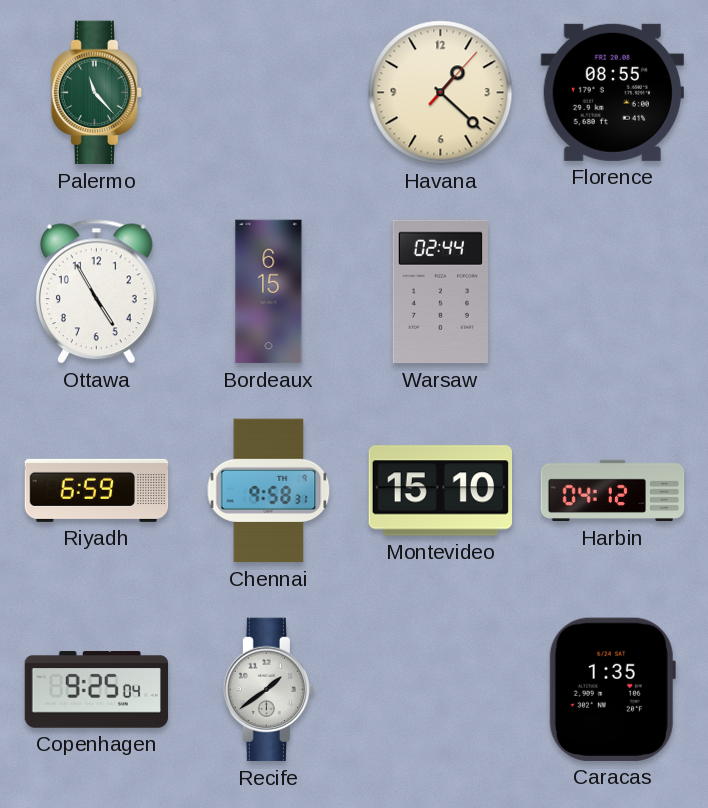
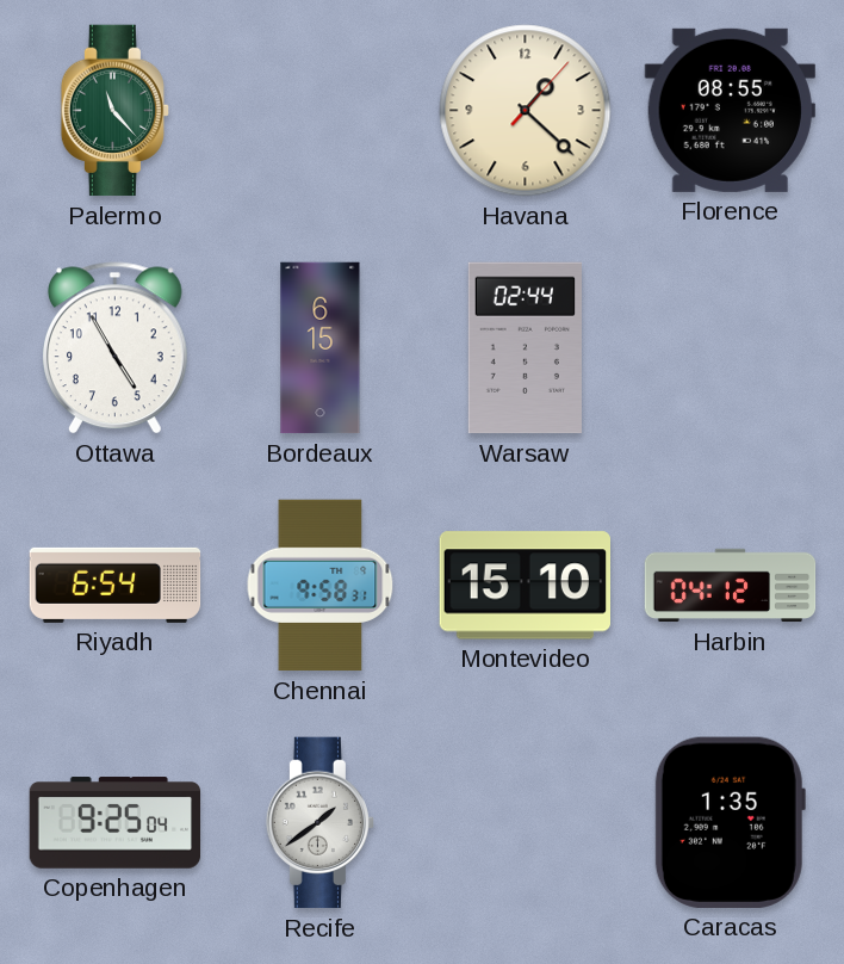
Riyadh: 6:59 -> 6:54
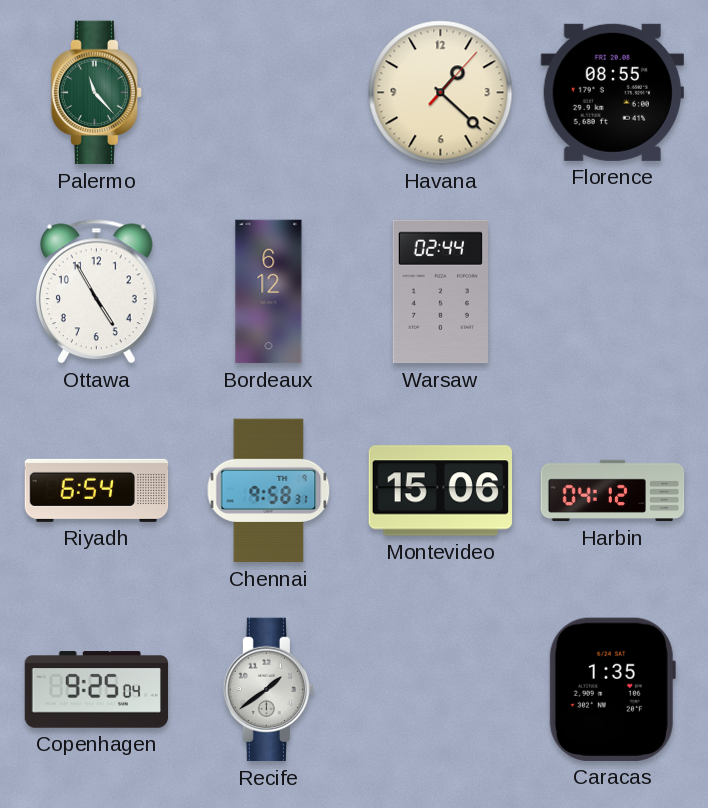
Bordeaux: 6:15 -> 6:12
Montevideo: 15:10 -> 15:06
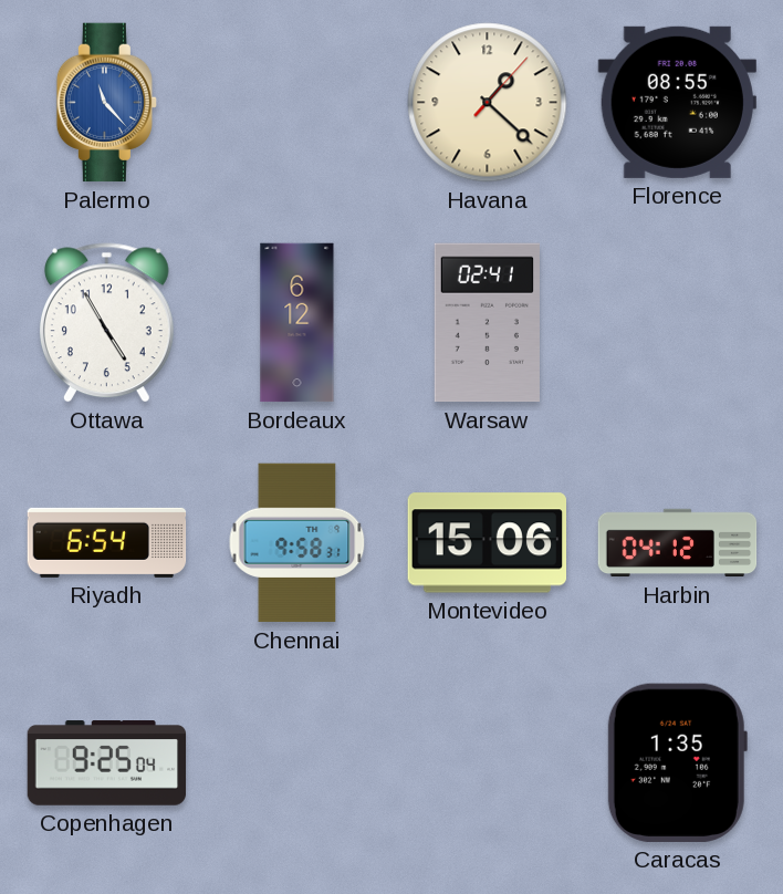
Palermo dial: green -> blue
Warsaw: 02:44 -> 02:41
Recife: 1:39 -> none
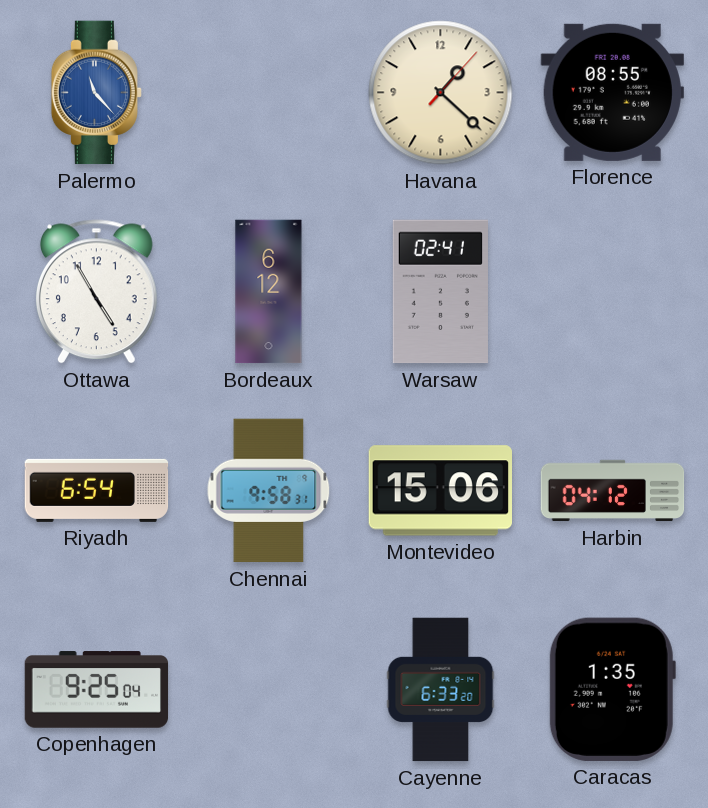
Cayenne: none -> 6:33
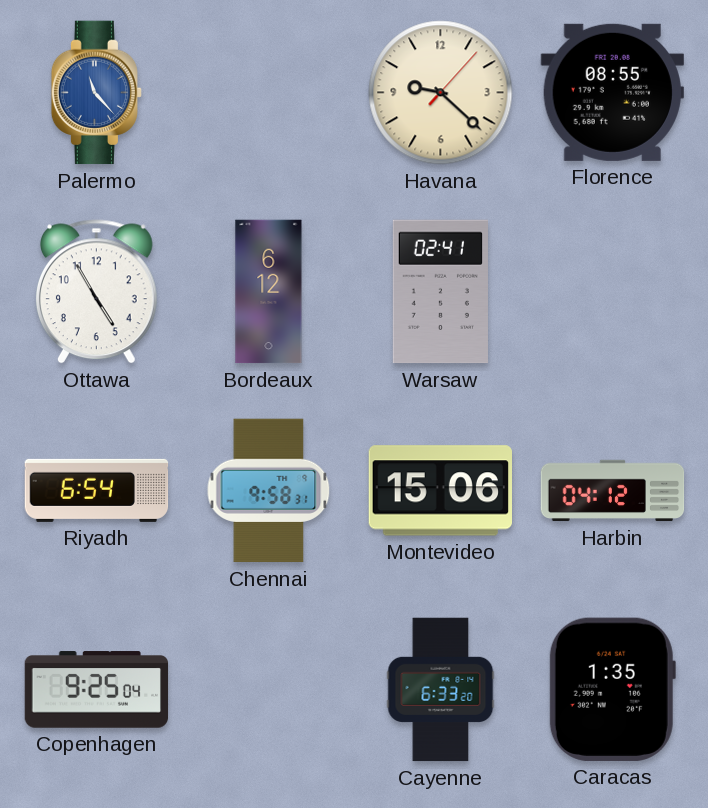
Havana: 1:22 -> 9:22
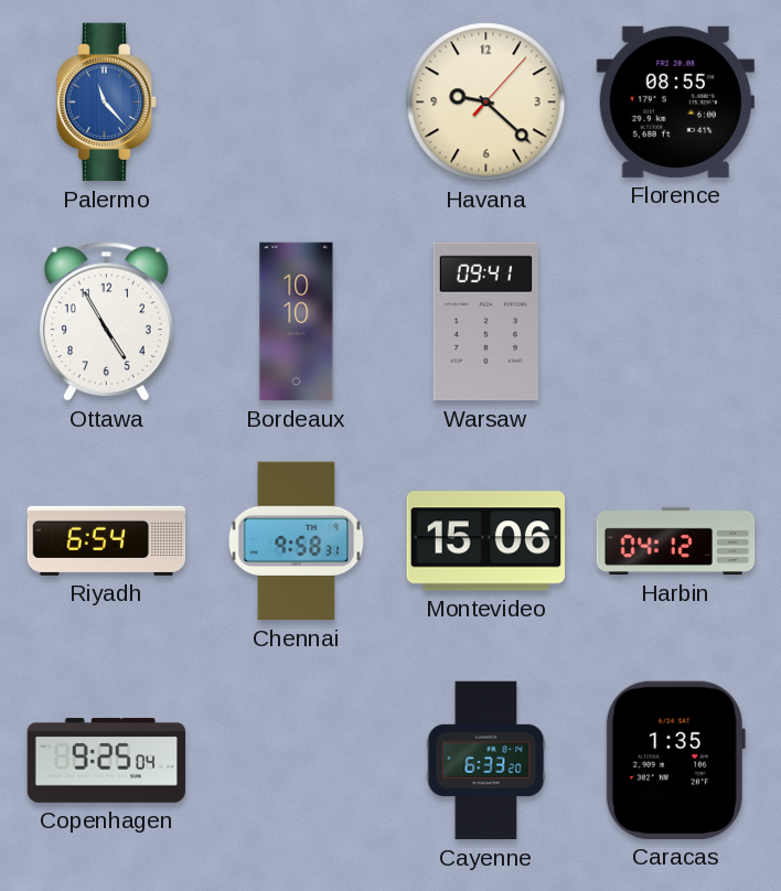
Bordeaux: 6:12 -> 10:10
Warsaw: 02:41 -> 09:41
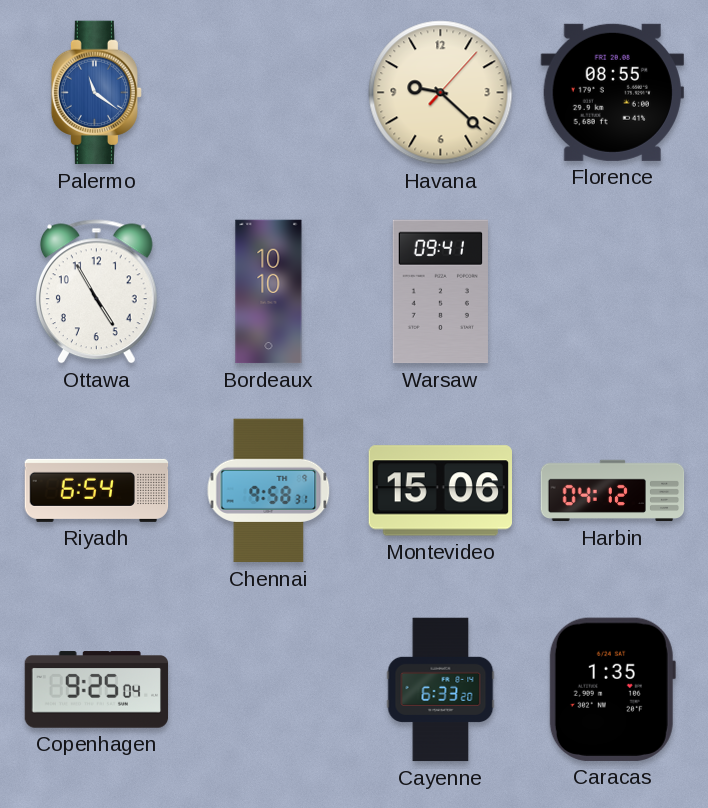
Palermo: 11:23 -> 11:21
